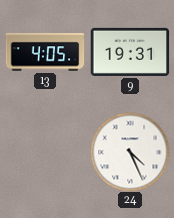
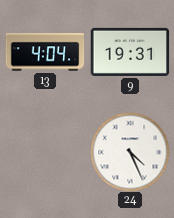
13: 4:05 -> 4:04
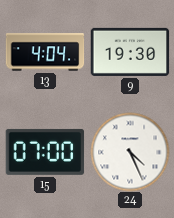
9: 19:31 -> 19:30
15: none -> 07:00
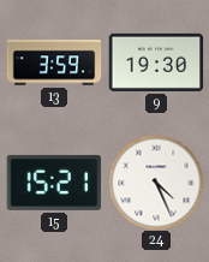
13: 4:04 -> 3:59
15: 07:00 -> 15:21
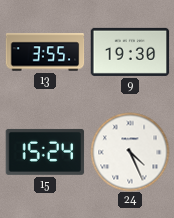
13: 3:59 -> 3:55
15: 15:21 -> 15:24
